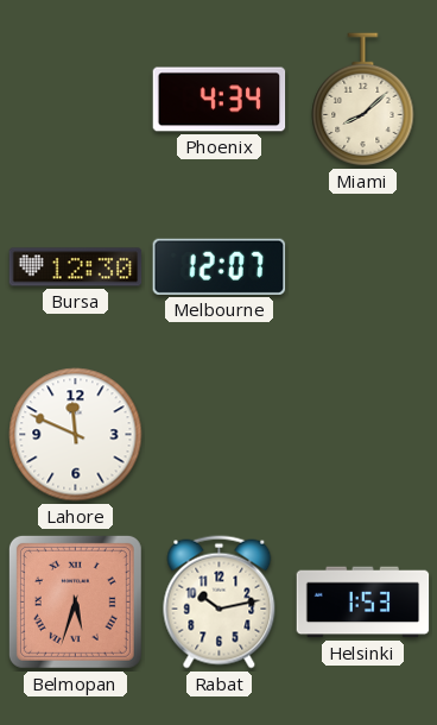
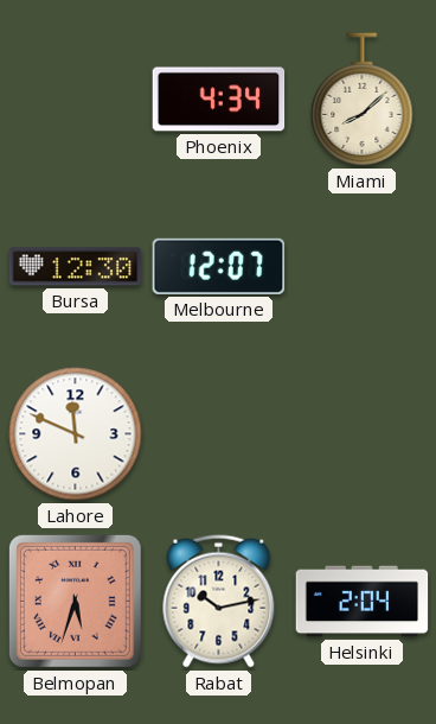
Helsinki: 1:53 -> 2:04
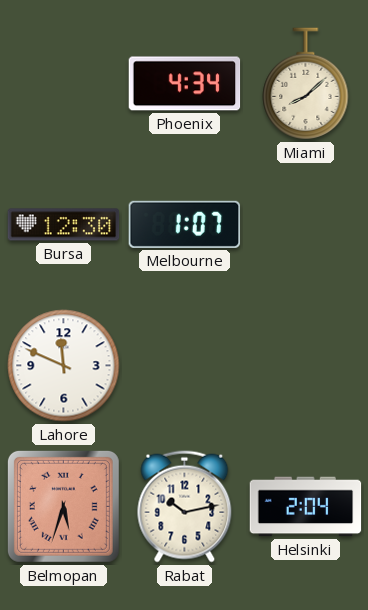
Melbourne: 12:07 -> 1:07
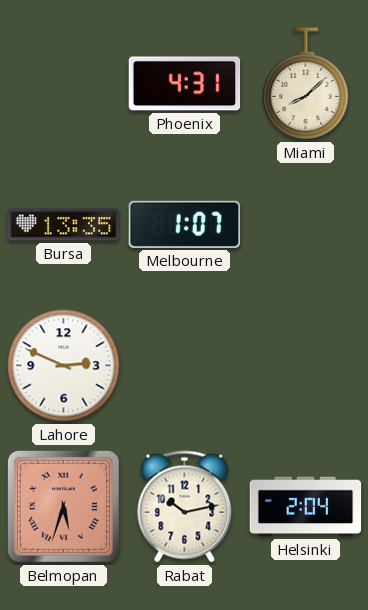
Phoenix: 4:34 -> 4:31
Bursa: 12:30 -> 13:35
Lahore: 11:49 -> 2:49
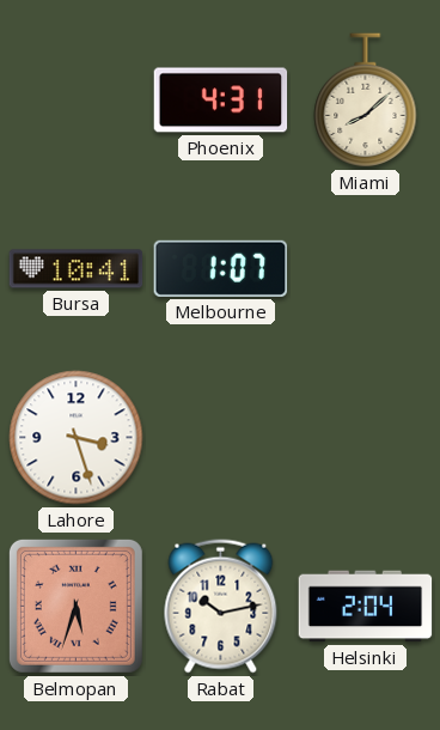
Bursa: 13:35 -> 10:41
Lahore: 2:49 -> 3:27
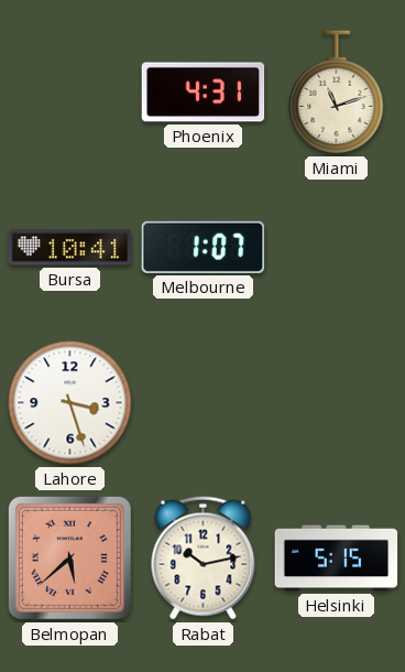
Miami: 8:08 -> 11:12
Belmopan: 5:33 -> 5:38
Helsinki: 2:04 -> 5:15
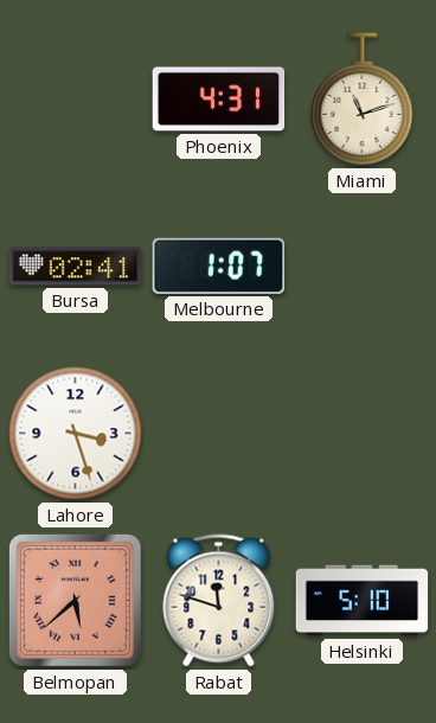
Bursa: 10:41 -> 02:41
Rabat: 10:13 -> 11:48
Helsinki: 5:15 -> 5:10
